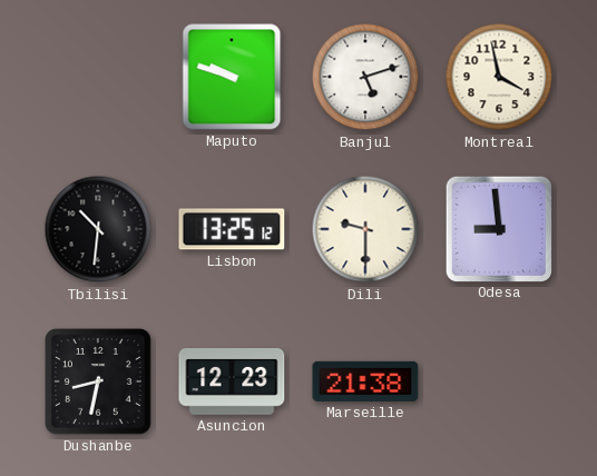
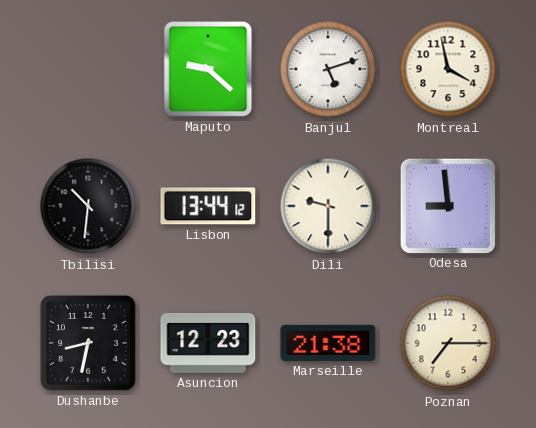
Maputo: 9:48 -> 9:22
Lisbon: 13:25 -> 13:44
Poznan: none -> 7:15
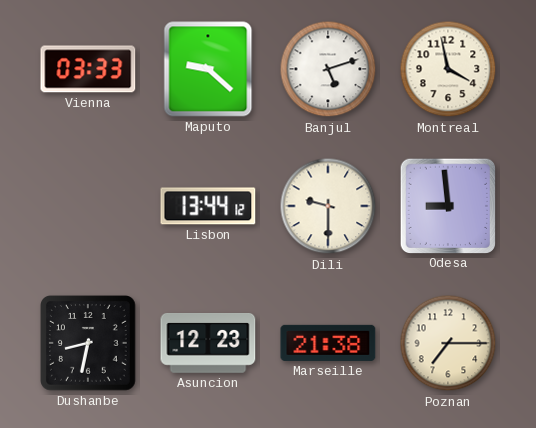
Vienna: none -> 03:33
Tbilisi: 10:31 -> none
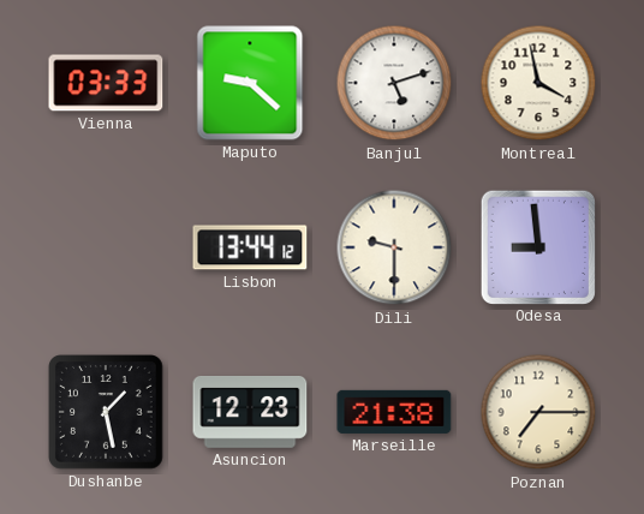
Dushanbe: 8:32 -> 1:28
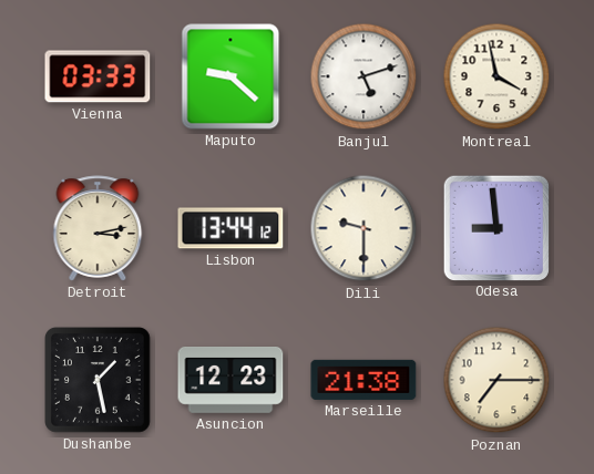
Detroit: none -> 3:13
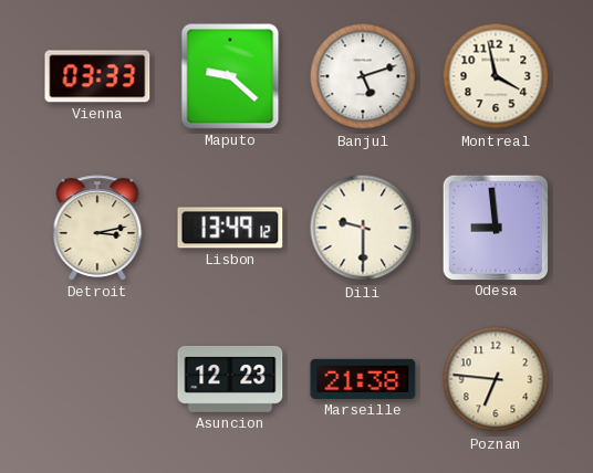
Lisbon: 13:44 -> 13:49
Dushanbe: 1:28 -> none
Poznan: 7:15 -> 6:46
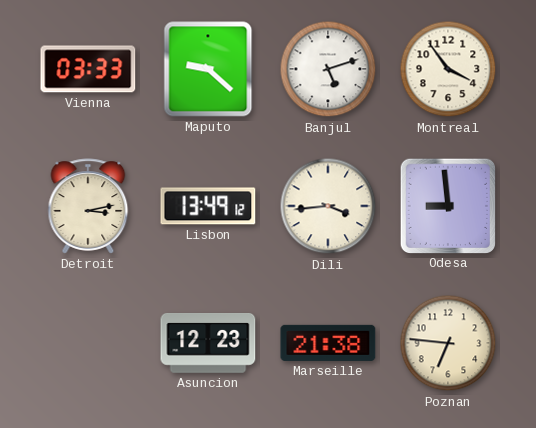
Montreal: 3:58 -> 3:54
Dili: 9:30 -> 3:44
